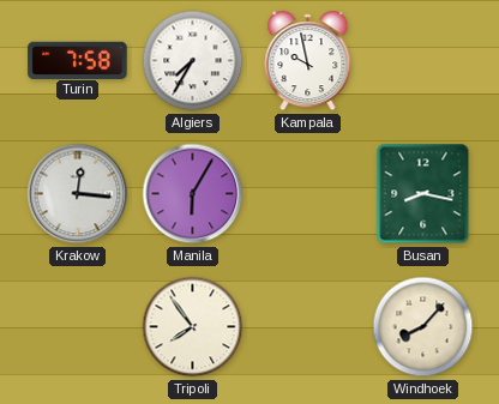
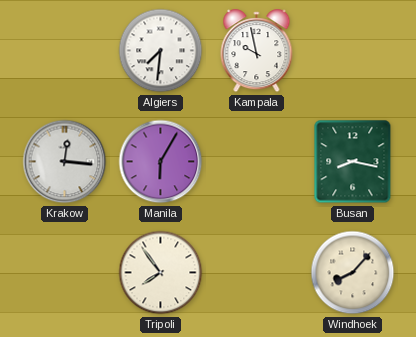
Turin: 7:58 -> none
Algiers: 7:35 -> 7:31
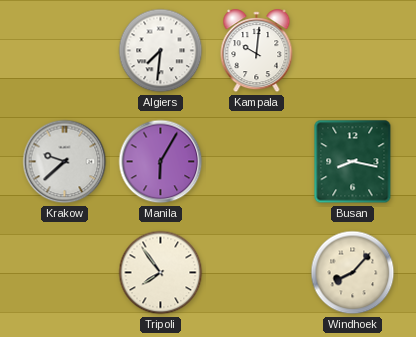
Kampala: 9:58 -> 10:01
Krakow: 12:16 -> 9:38
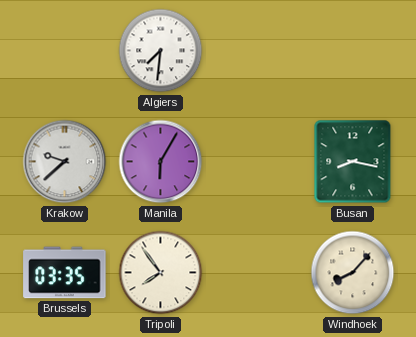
Kampala: 10:01 -> none
Brussels: none -> 03:35
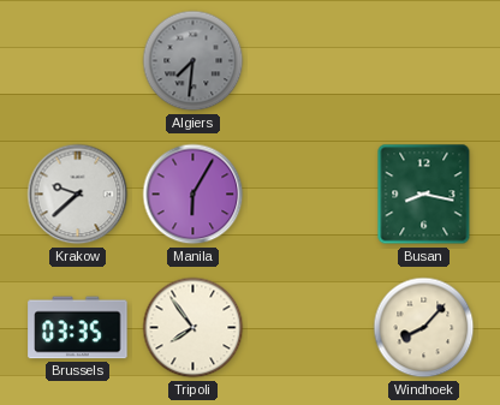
Algiers dial: white -> grey
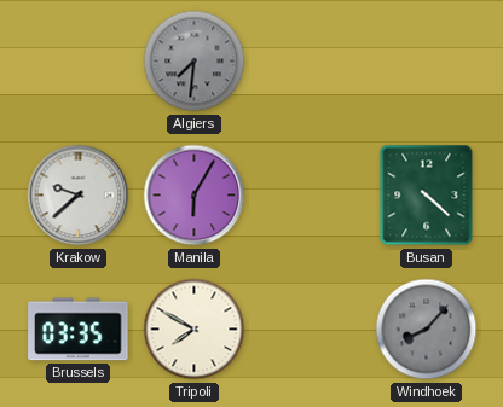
Busan: 8:17 -> 4:22
Tripoli: 7:54 -> 7:50
Windhoek dial: cream -> grey
